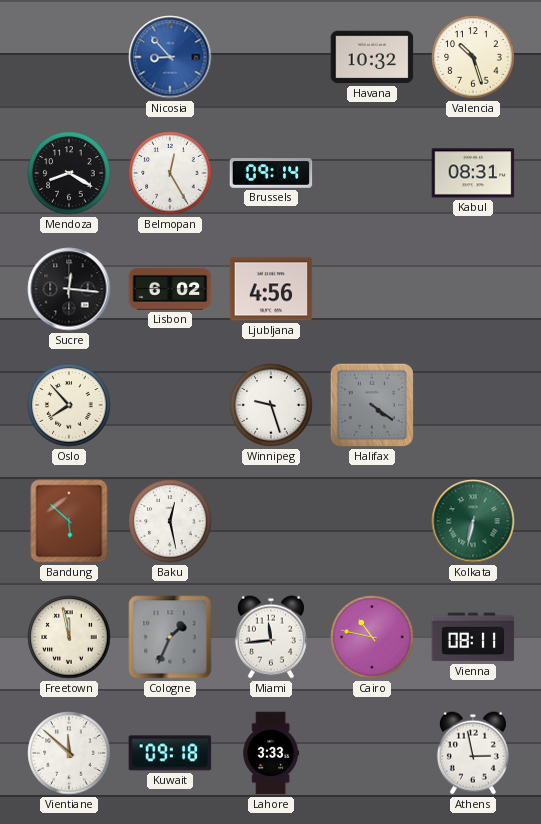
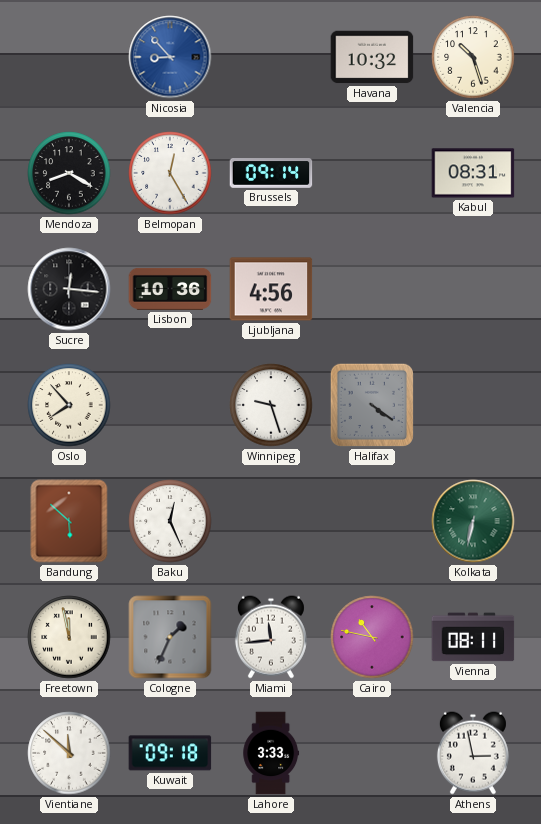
Lisbon: 6:02 -> 10:36
Baku: 12:28 -> 12:26
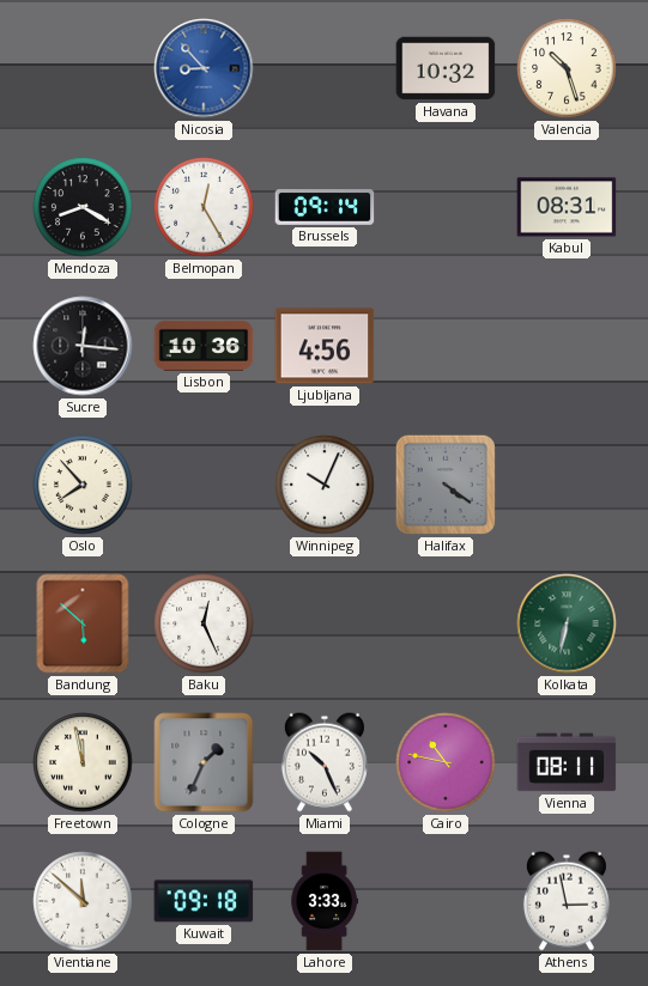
Winnipeg: 9:27 -> 10:04
Miami: 11:44 -> 10:26
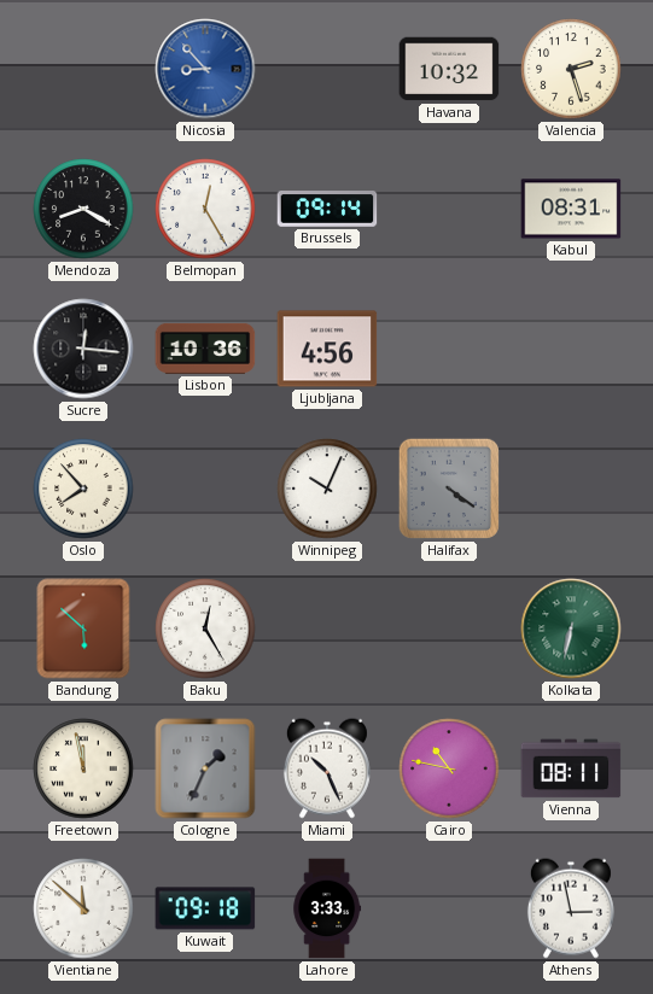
Valencia: 10:27 -> 2:27
Baku: 12:26 -> 12:25
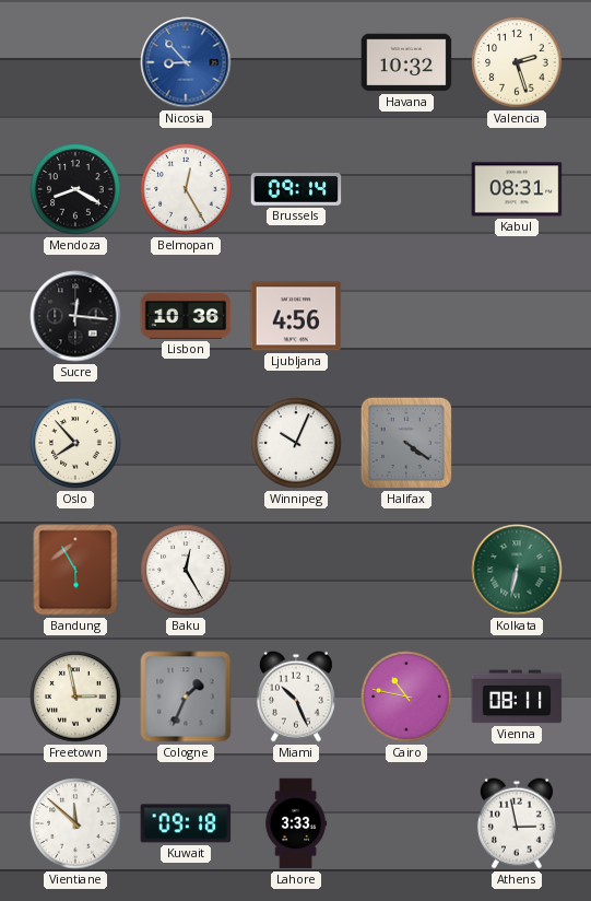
Bandung: 5:52 -> 5:55
Freetown: 11:58 -> 2:58
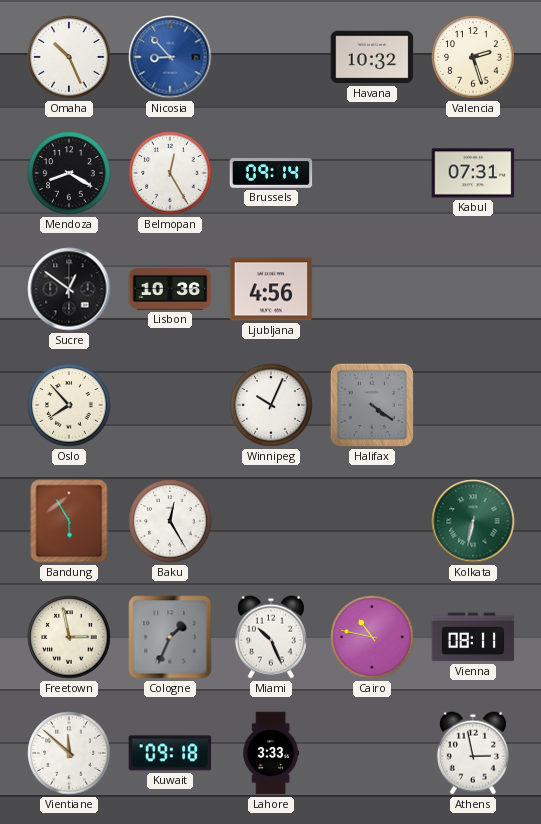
Omaha: none -> 10:26
Kabul: 08:31 -> 07:31
Sucre: 12:16 -> 12:51
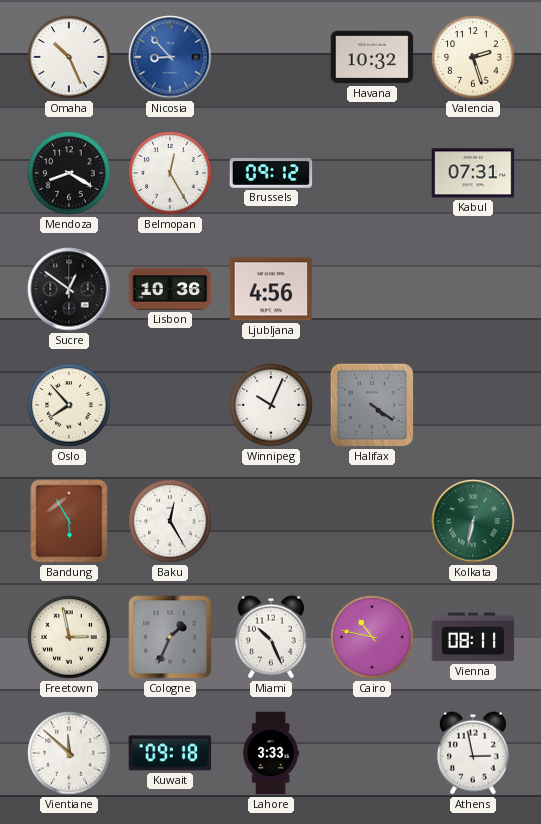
Brussels: 09:14 -> 09:12
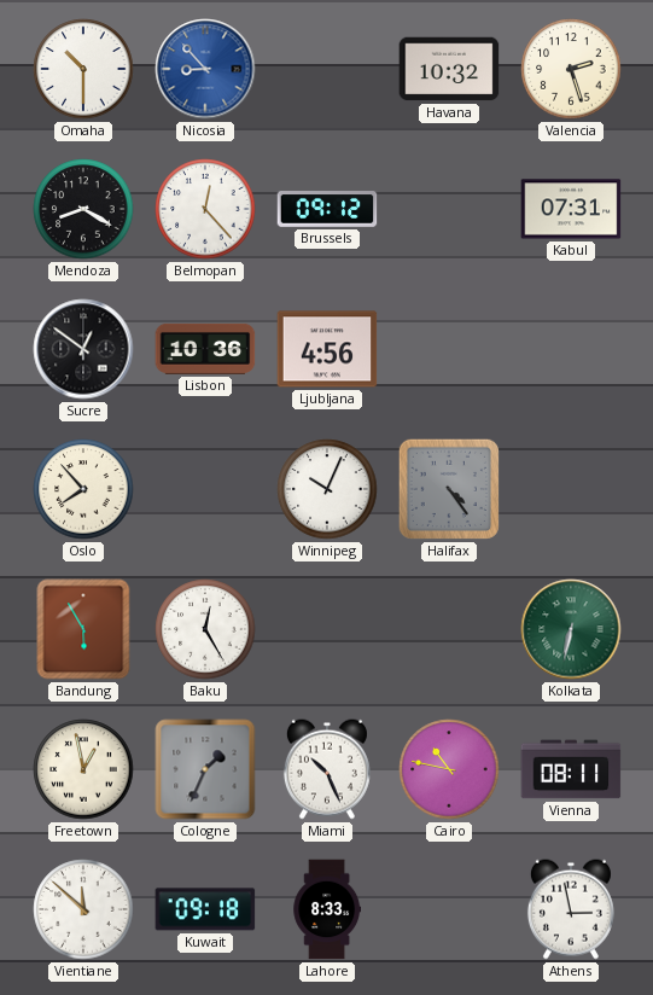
Omaha: 10:26 -> 10:30
Belmopan: 12:25 -> 12:23
Halifax: 4:21 -> 4:24
Freetown: 2:58 -> 12:58
Lahore: 3:33 -> 8:33
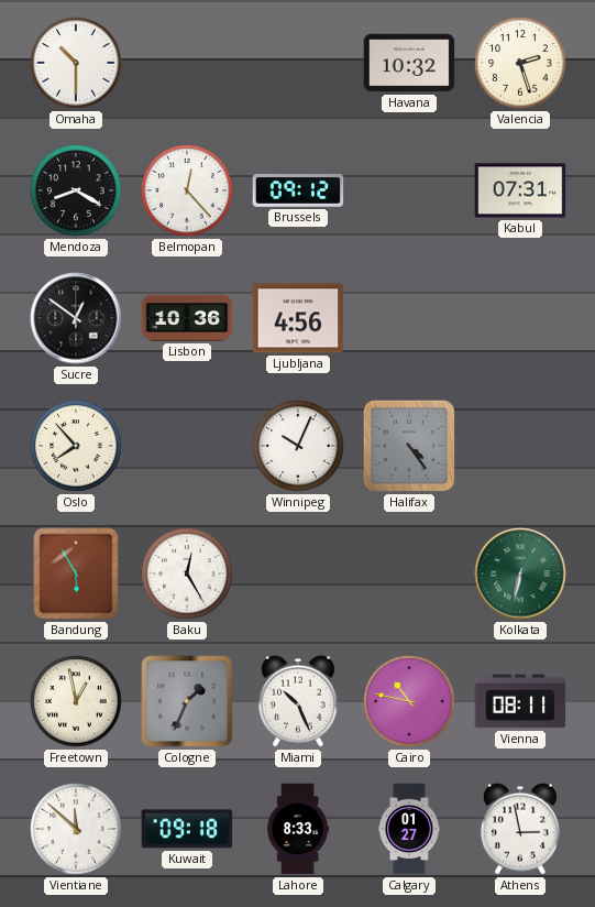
Nicosia: 8:53 -> none
Calgary: none -> 01:27
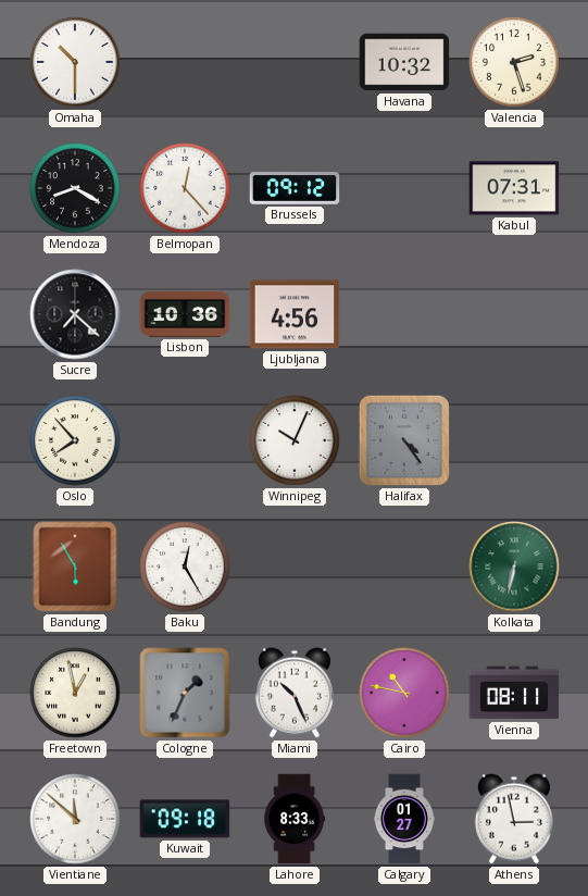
Sucre: 12:51 -> 7:22
